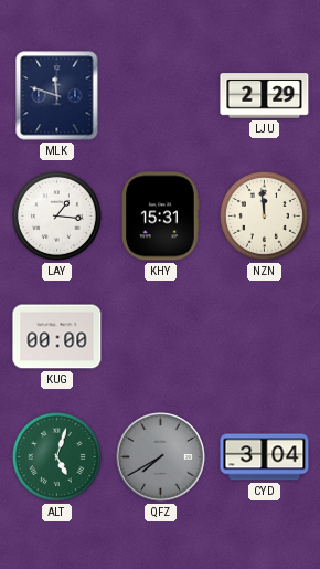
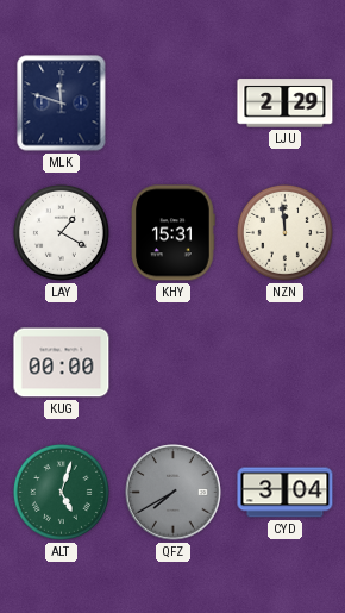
LAY: 1:16 -> 1:20
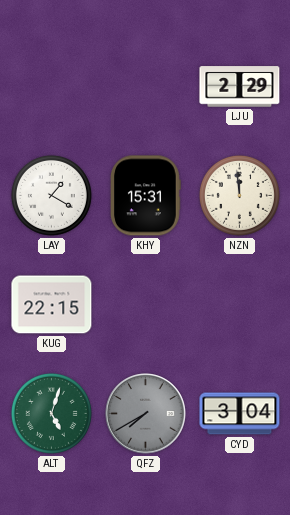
MLK: 11:48 -> none
KUG: 00:00 -> 22:15
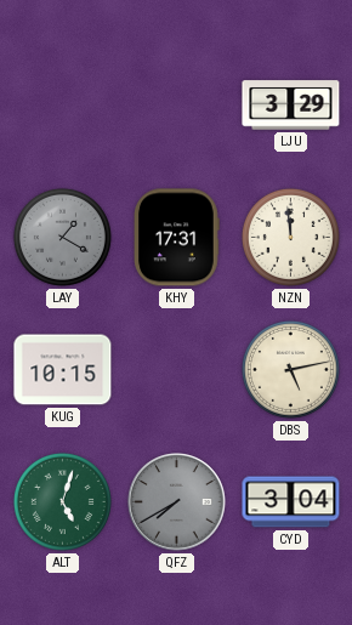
LJU: 2:29 -> 3:29
LAY dial: white -> grey
KHY: 15:31 -> 17:31
KUG: 22:15 -> 10:15
DBS: none -> 5:13
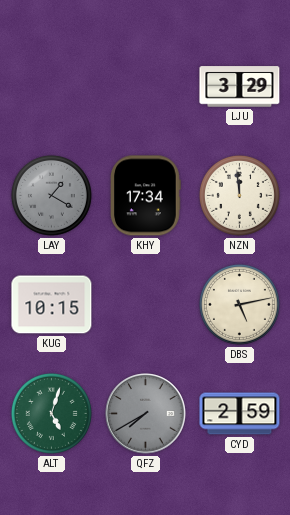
KHY: 17:31 -> 17:34
CYD: 3:04 -> 2:59
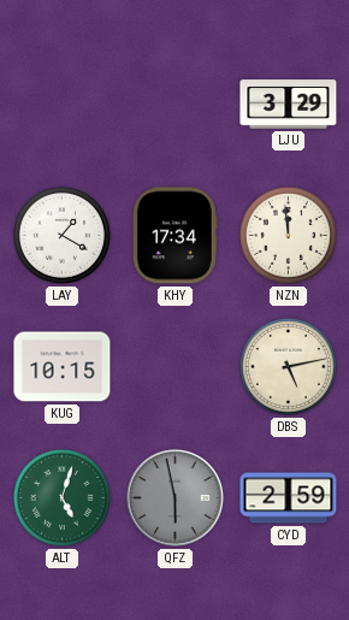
LAY dial: grey -> white
QFZ: 7:40 -> 5:58
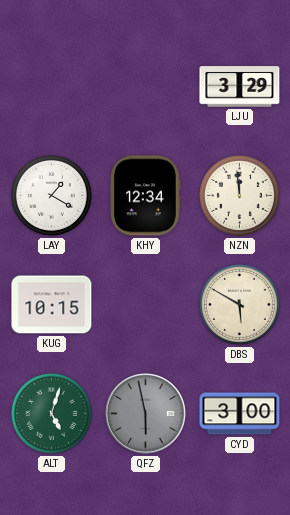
KHY: 17:34 -> 12:34
DBS: 5:13 -> 5:50
CYD: 2:59 -> 3:00
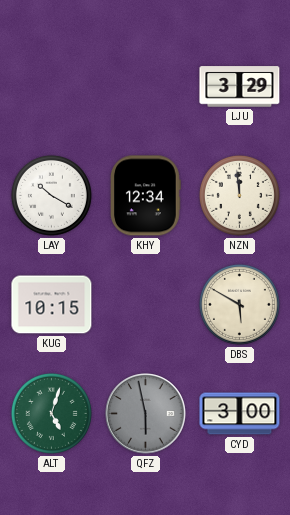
LAY: 1:20 -> 10:20
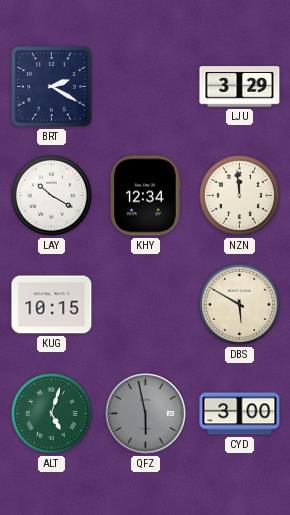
BRT: none -> 2:20
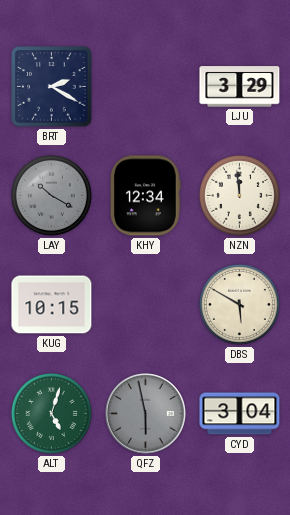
LAY dial: white -> grey
CYD: 3:00 -> 3:04
